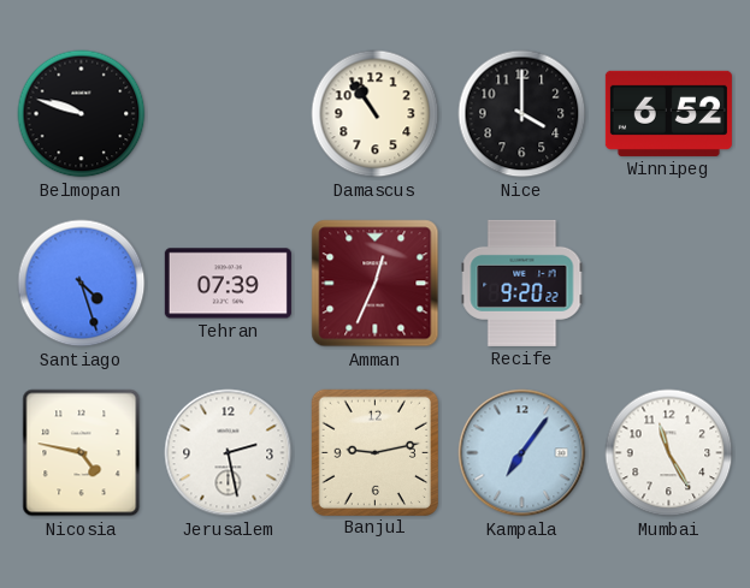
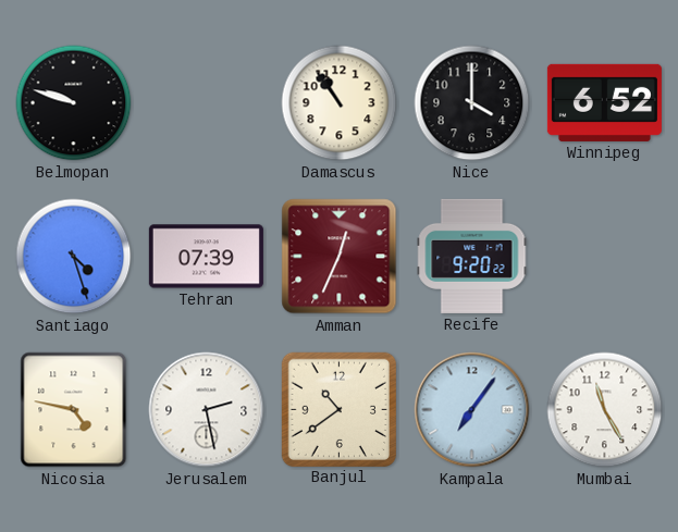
Banjul: 9:13 -> 10:39
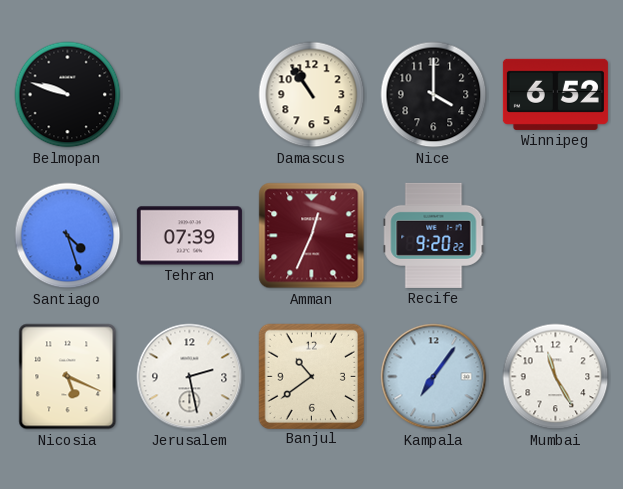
Nicosia: 4:47 -> 5:19
